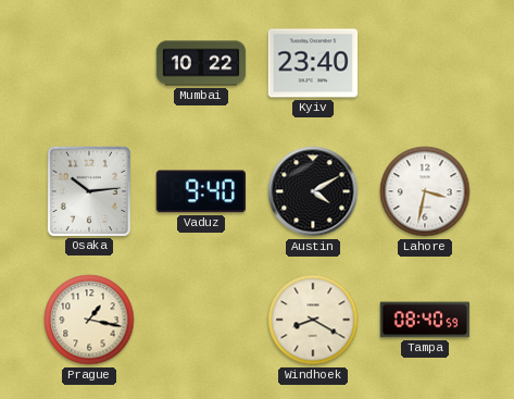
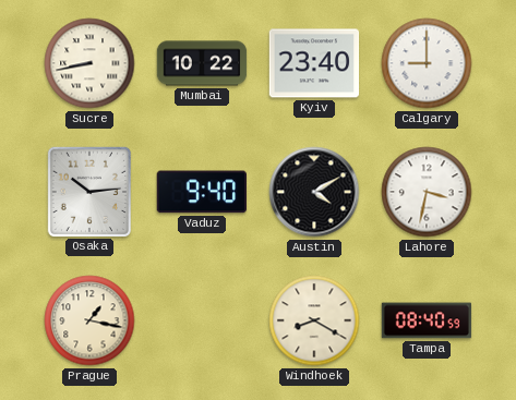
Sucre: none -> 8:43
Calgary: none -> 9:00
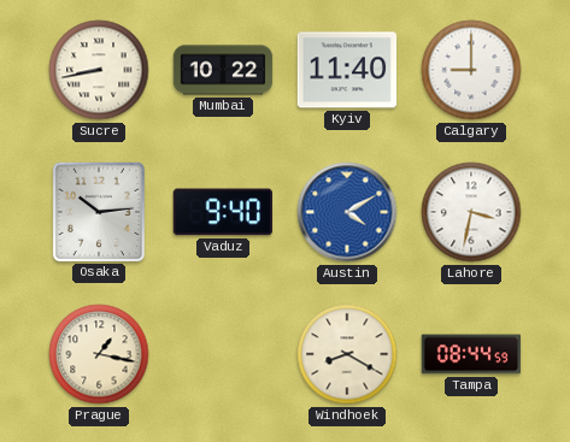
Kyiv: 23:40 -> 11:40
Austin dial: black -> blue
Tampa: 08:40 -> 08:44
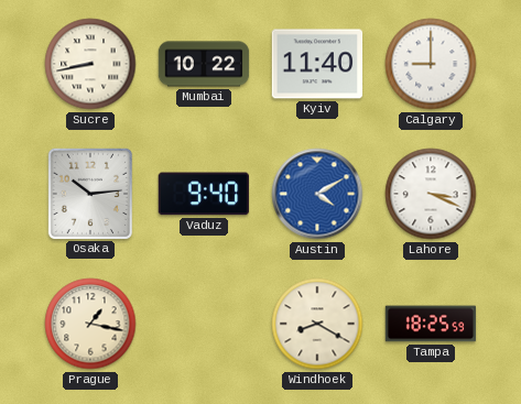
Lahore: 3:32 -> 3:19
Tampa: 08:44 -> 18:25
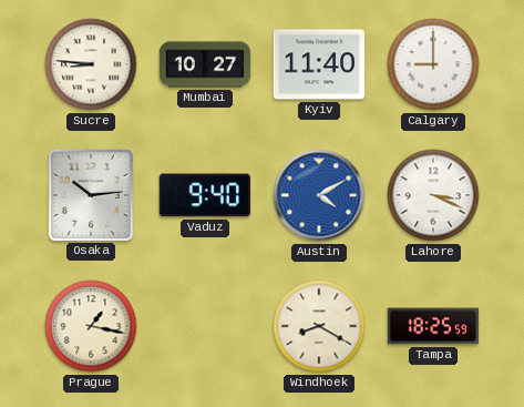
Sucre: 8:43 -> 8:46
Mumbai: 10:22 -> 10:27
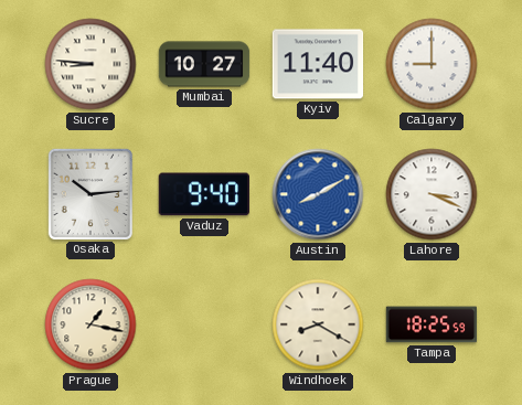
Austin: 4:10 -> 8:10
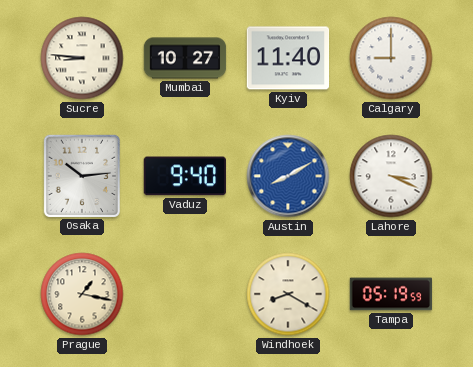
Tampa: 18:25 -> 05:19
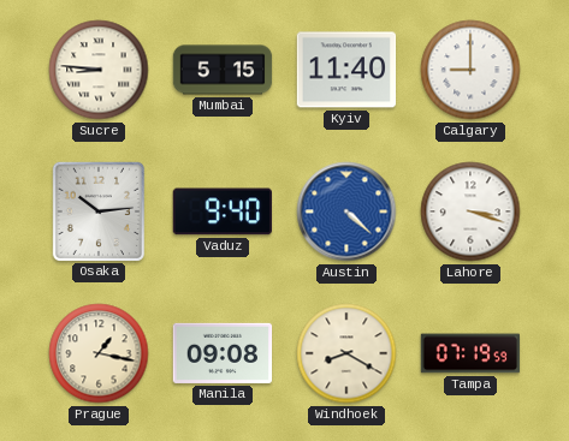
Mumbai: 10:27 -> 5:15
Austin: 8:10 -> 4:22
Lahore: 3:19 -> 3:18
Manila: none -> 09:08
Tampa: 05:19 -> 07:19
